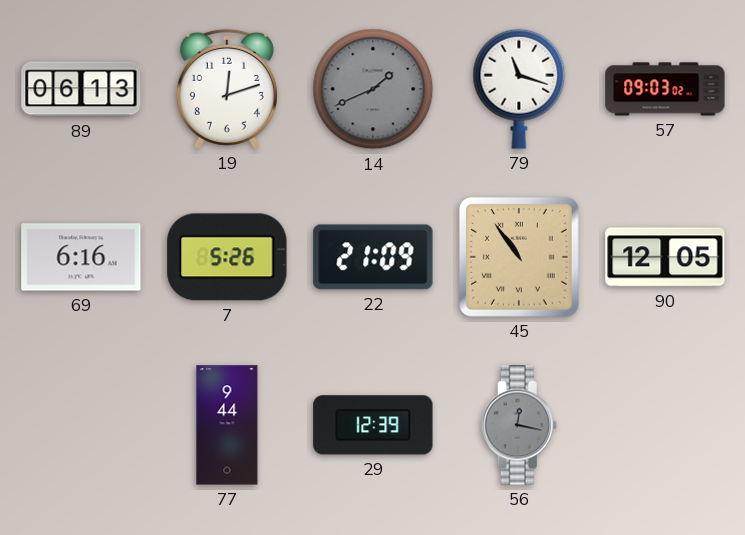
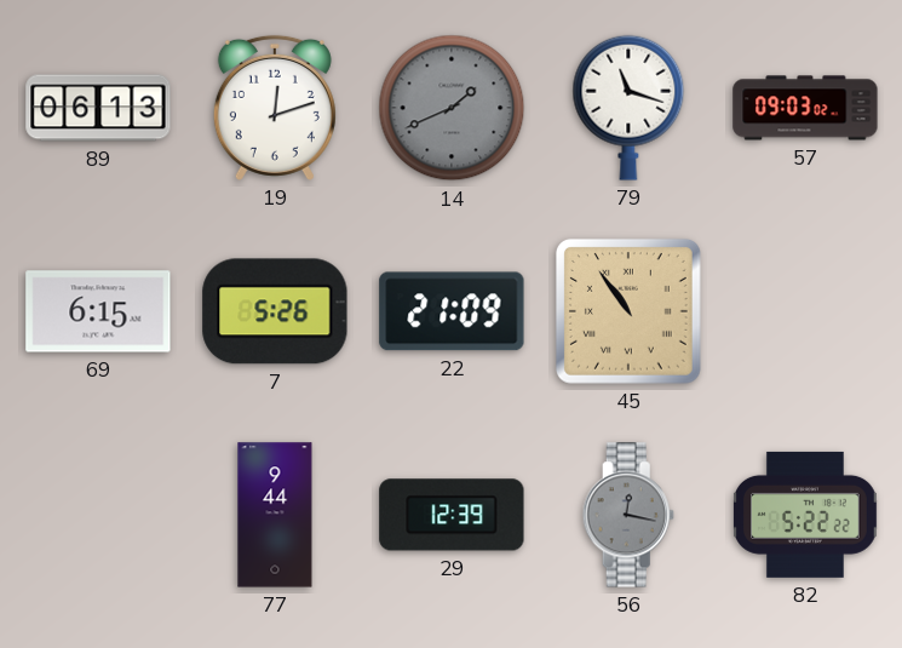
69: 6:16 -> 6:15
90: 12:05 -> none
82: none -> 5:22
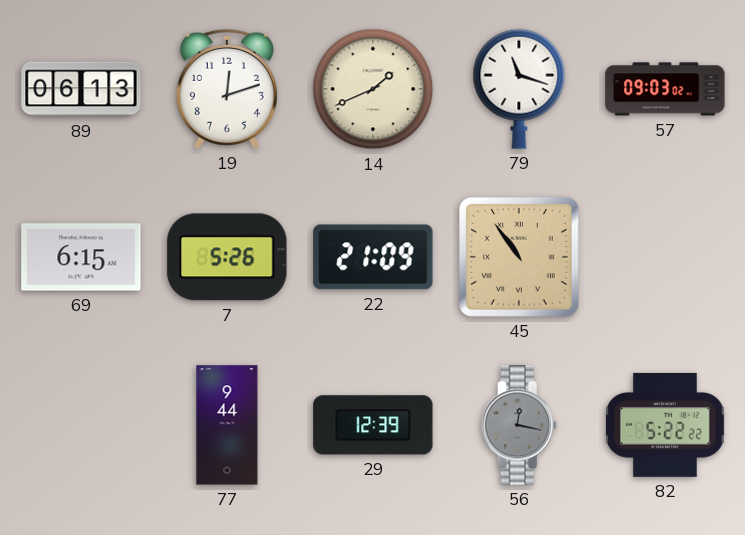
14 dial: grey -> cream
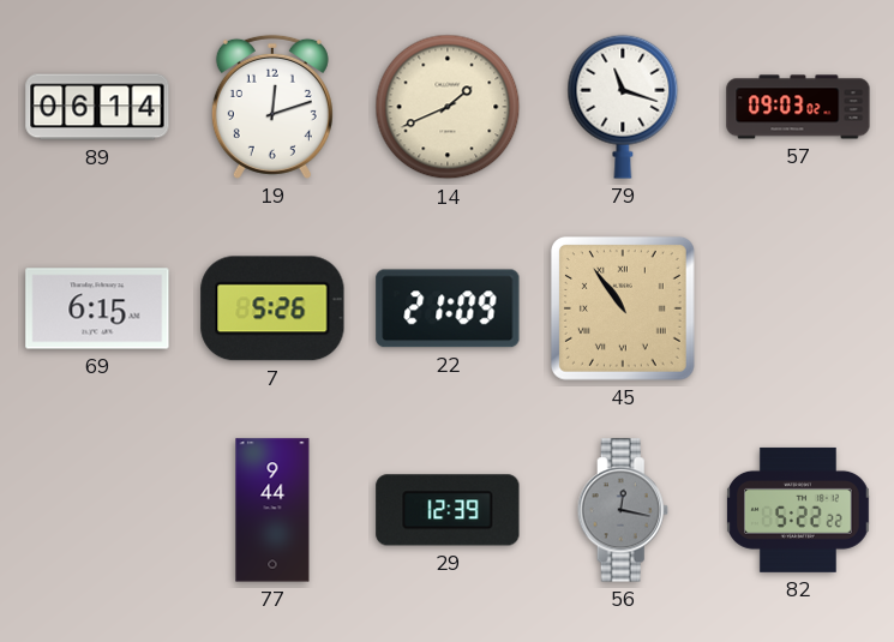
89: 06:13 -> 06:14
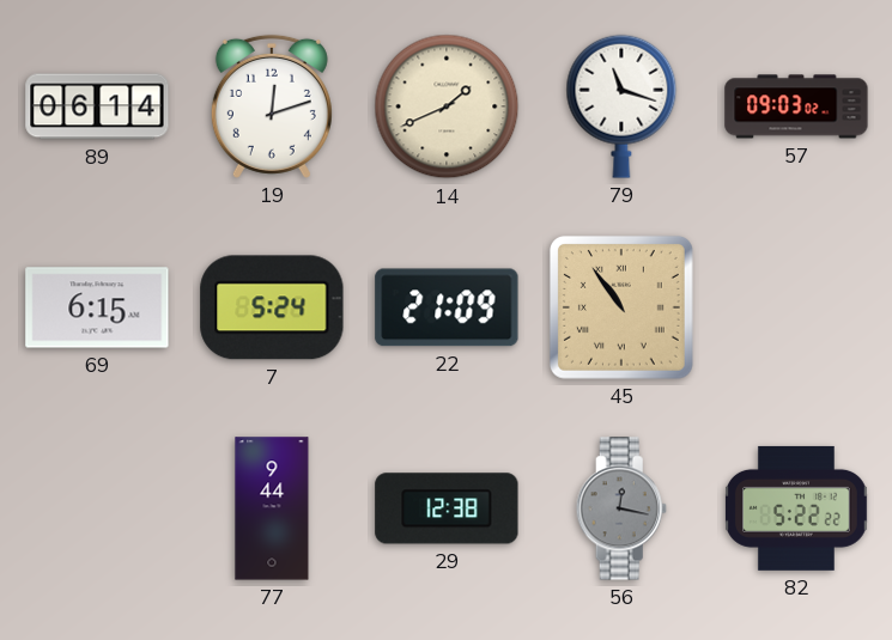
7: 5:26 -> 5:24
29: 12:39 -> 12:38
